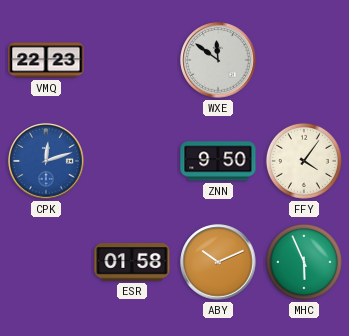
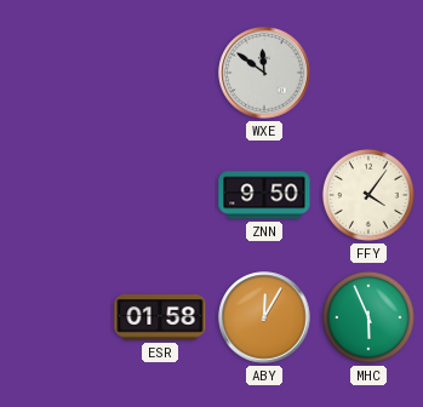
VMQ: 22:23 -> none
CPK: 12:12 -> none
ABY: 10:11 -> 12:05
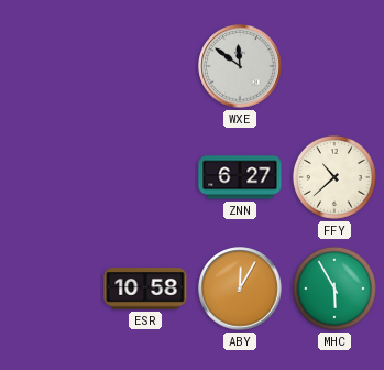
ZNN: 9:50 -> 6:27
FFY: 4:06 -> 10:38
ESR: 01:58 -> 10:58
MHC: 5:56 -> 5:55
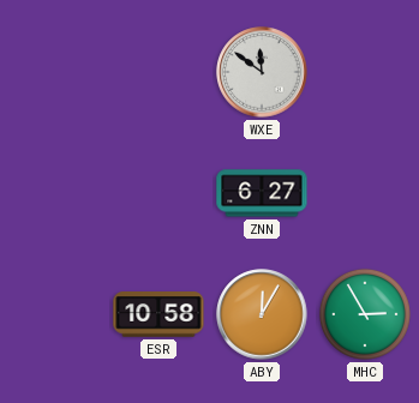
FFY: 10:38 -> none
MHC: 5:55 -> 2:55
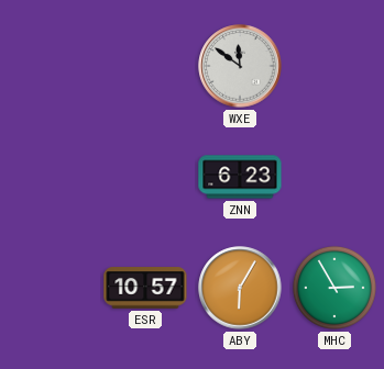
ZNN: 6:27 -> 6:23
ESR: 10:58 -> 10:57
ABY: 12:05 -> 6:05
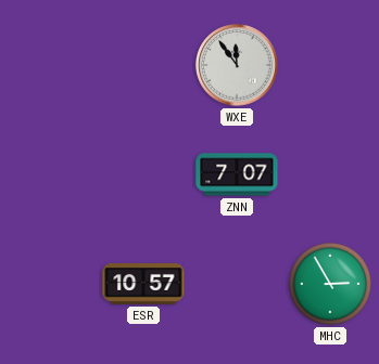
WXE: 11:51 -> 11:54
ZNN: 6:23 -> 7:07
ABY: 6:05 -> none
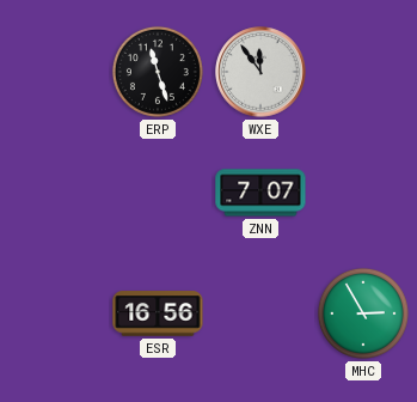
ERP: none -> 11:27
ESR: 10:57 -> 16:56
